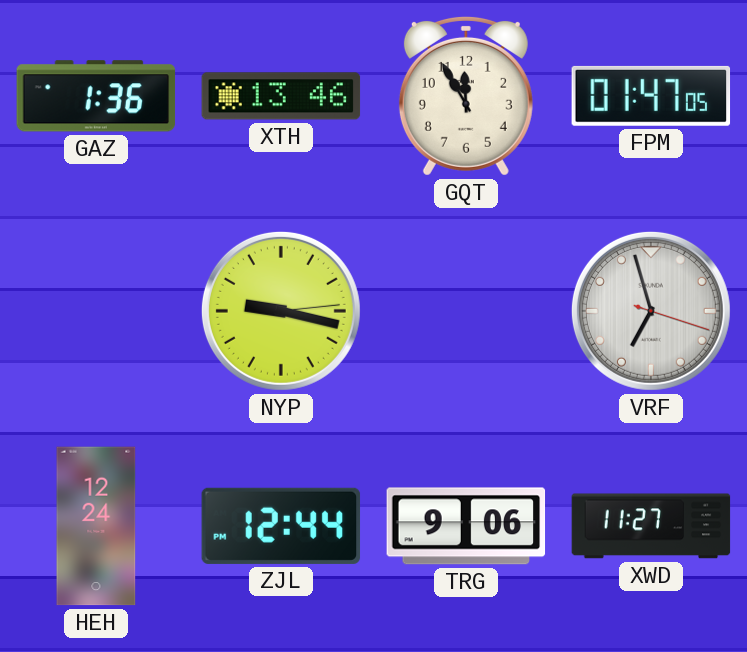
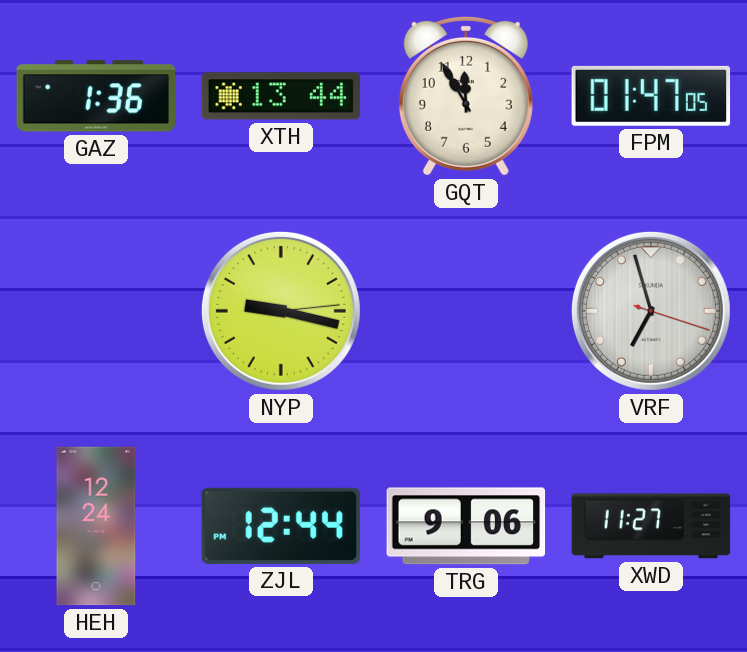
XTH: 13:46 -> 13:44
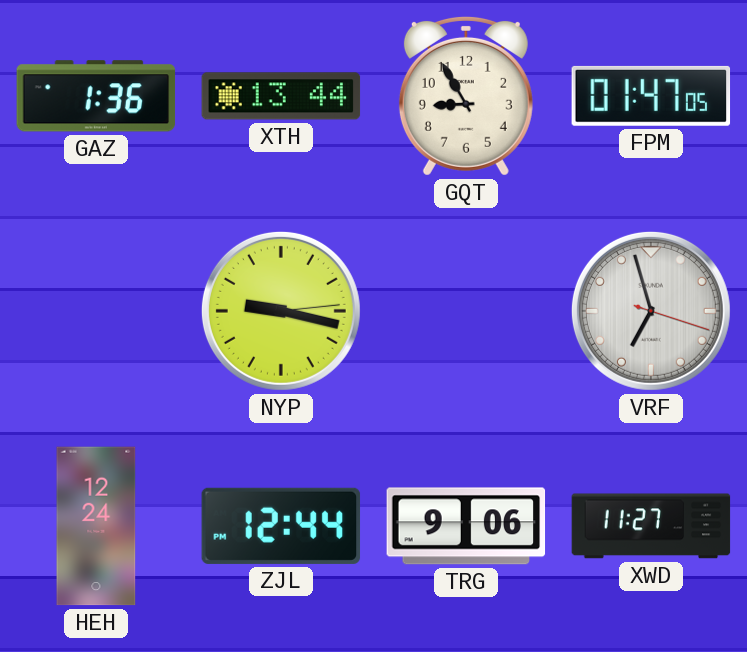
GQT: 11:55 -> 8:55
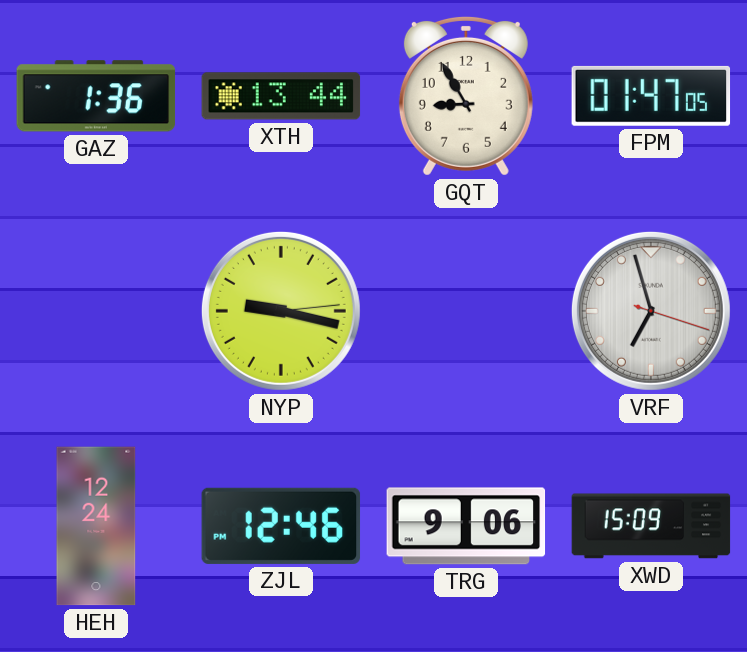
ZJL: 12:44 -> 12:46
XWD: 11:27 -> 15:09
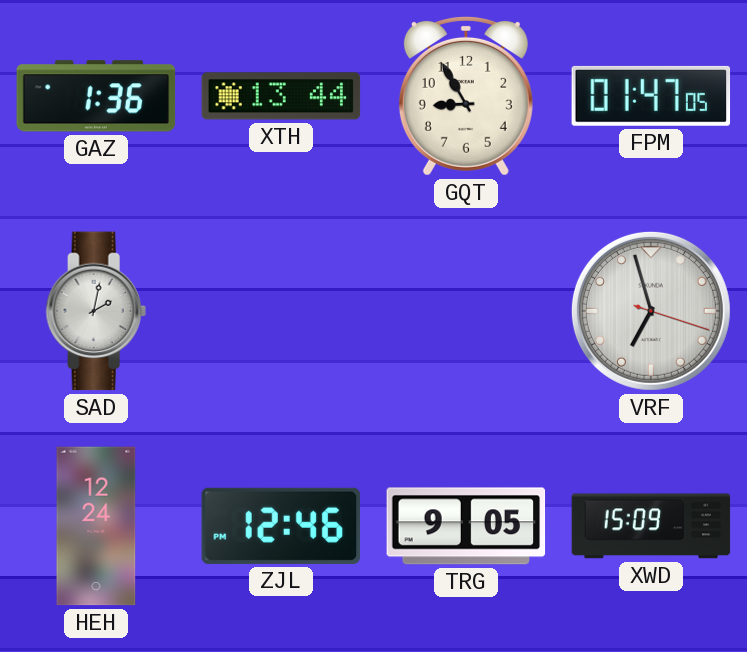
SAD: none -> 2:02
NYP: 9:17 -> none
TRG: 9:06 -> 9:05
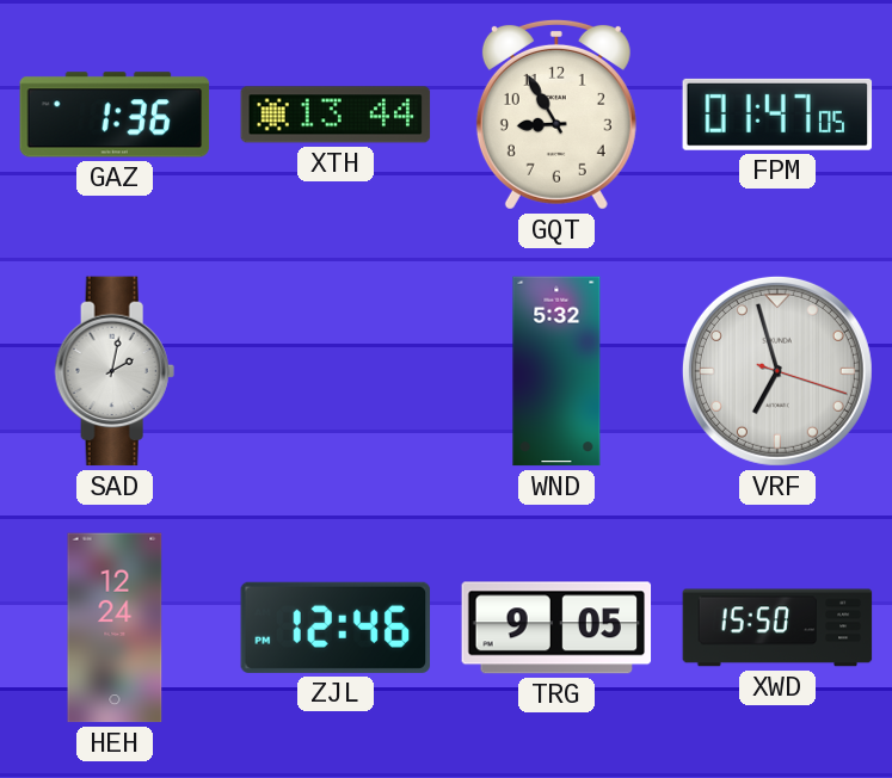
WND: none -> 5:32
XWD: 15:09 -> 15:50
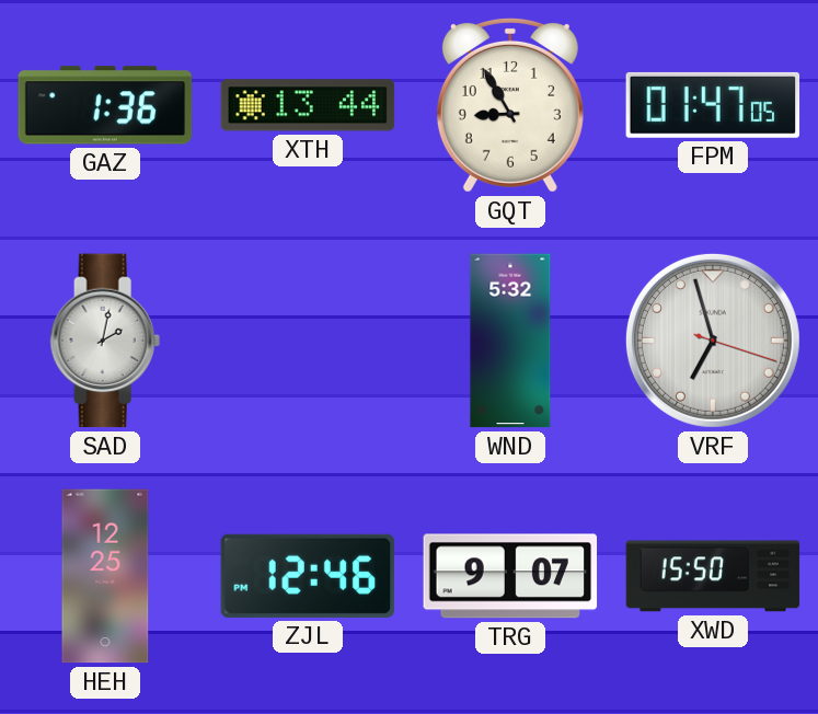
HEH: 12:24 -> 12:25
TRG: 9:05 -> 9:07
